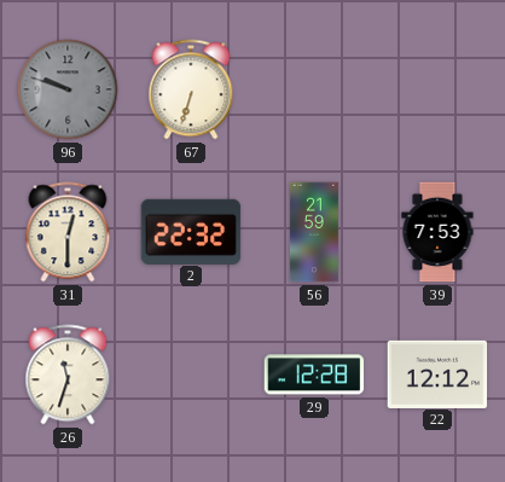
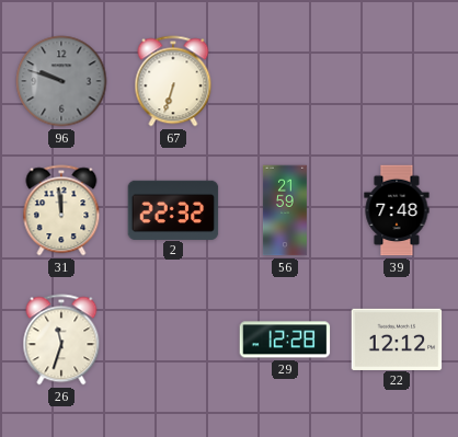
31: 12:30 -> 11:59
39: 7:53 -> 7:48
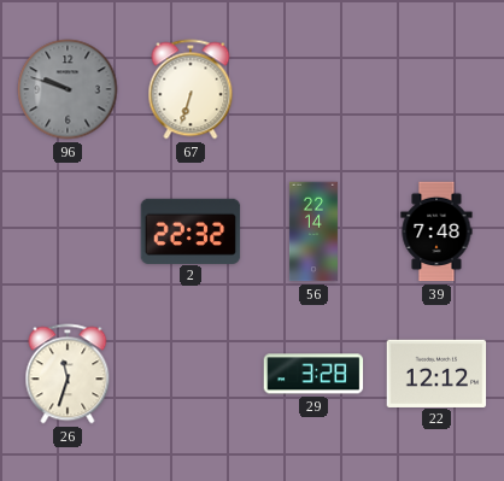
31: 11:59 -> none
56: 21:59 -> 22:14
29: 12:28 -> 3:28
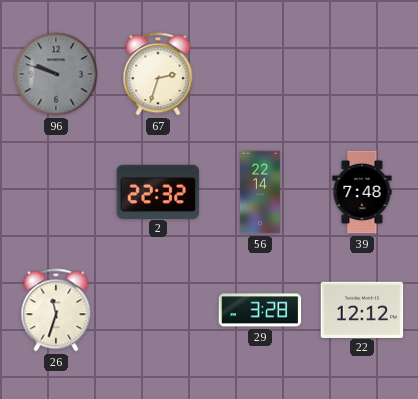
67: 6:33 -> 2:33
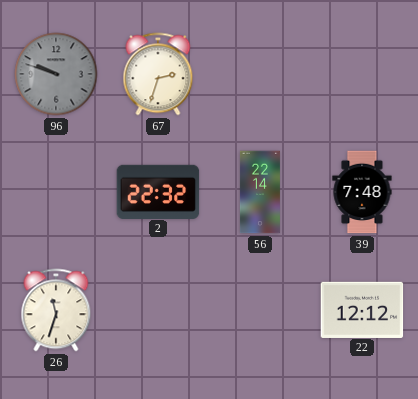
29: 3:28 -> none
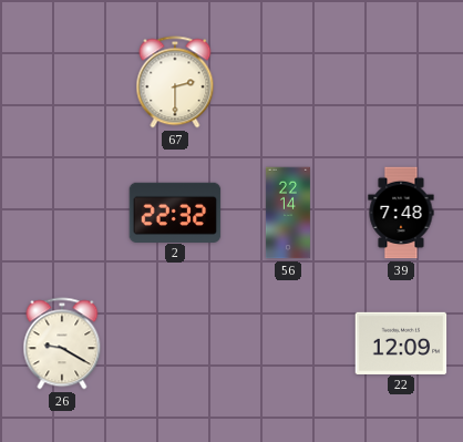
96: 9:48 -> none
67: 2:33 -> 2:30
26: 11:33 -> 9:20
22: 12:12 -> 12:09
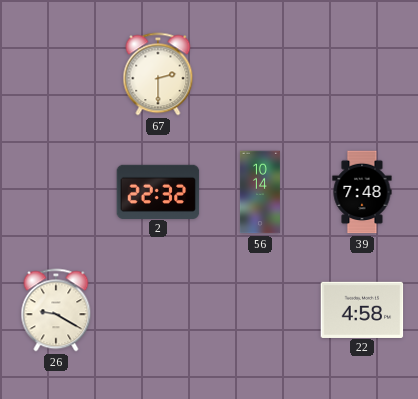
56: 22:14 -> 10:14
22: 12:09 -> 4:58
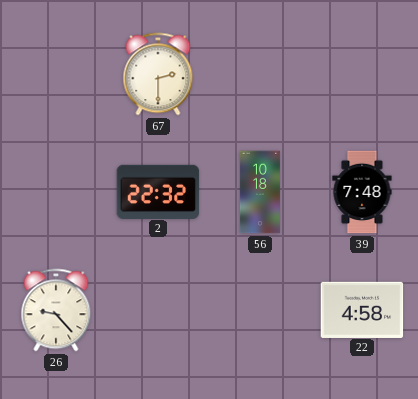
56: 10:14 -> 10:18
26: 9:20 -> 9:23
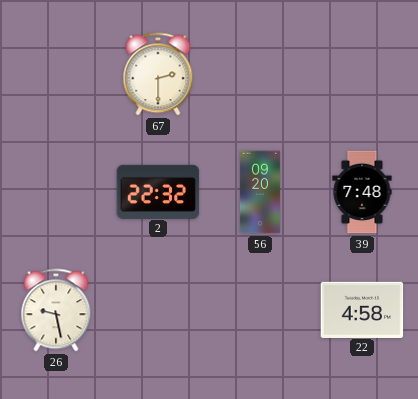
56: 10:18 -> 09:20
26: 9:23 -> 9:28
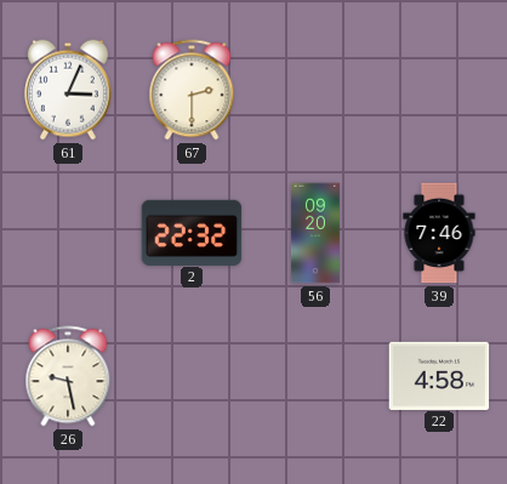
61: none -> 3:04
39: 7:48 -> 7:46
